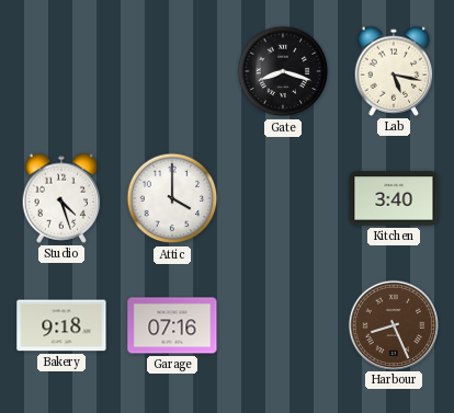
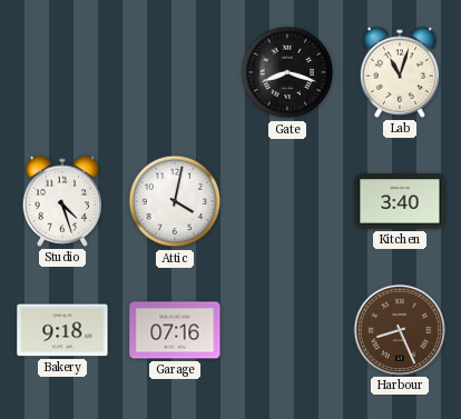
Lab: 5:17 -> 11:03
Attic: 4:00 -> 4:02
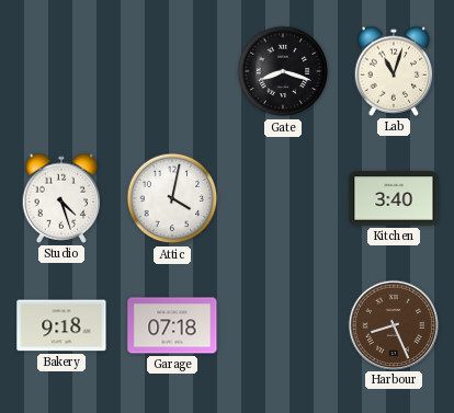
Garage: 07:16 -> 07:18
